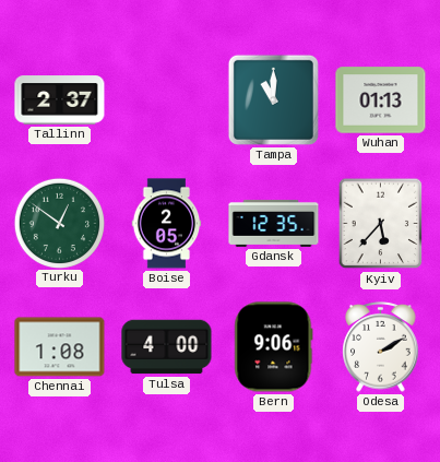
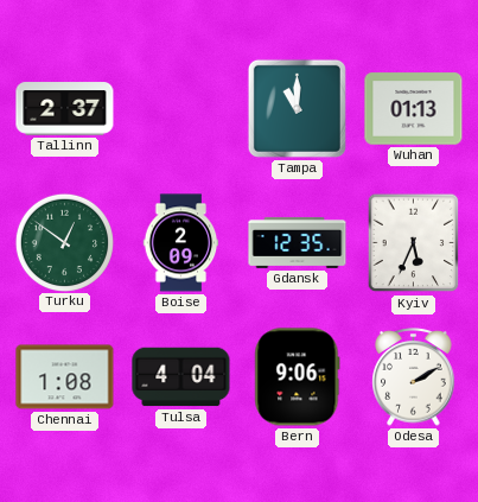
Boise: 2:05 -> 2:09
Kyiv: 5:37 -> 5:34
Tulsa: 4:00 -> 4:04
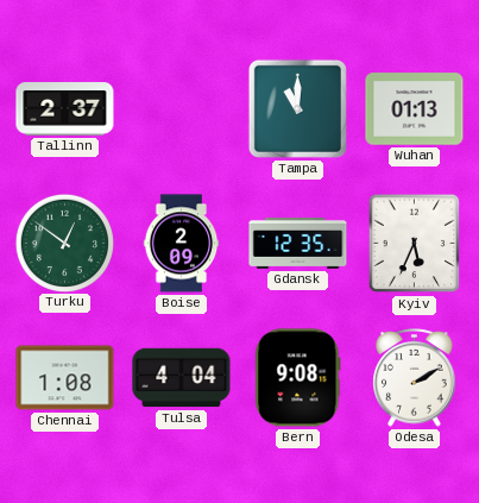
Bern: 9:06 -> 9:08
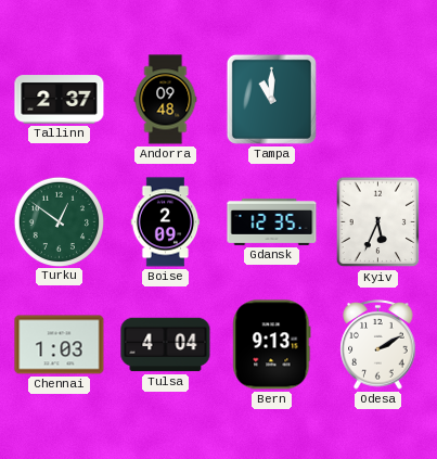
Andorra: none -> 09:48
Wuhan: 01:13 -> none
Chennai: 1:08 -> 1:03
Bern: 9:08 -> 9:13
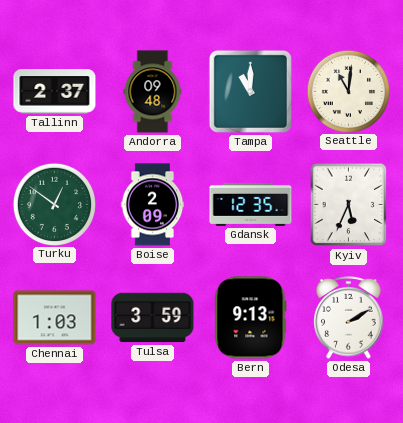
Seattle: none -> 11:01
Tulsa: 4:04 -> 3:59
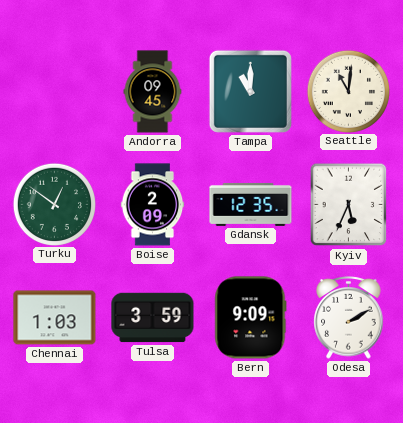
Tallinn: 2:37 -> none
Andorra: 09:48 -> 09:45
Bern: 9:13 -> 9:09
